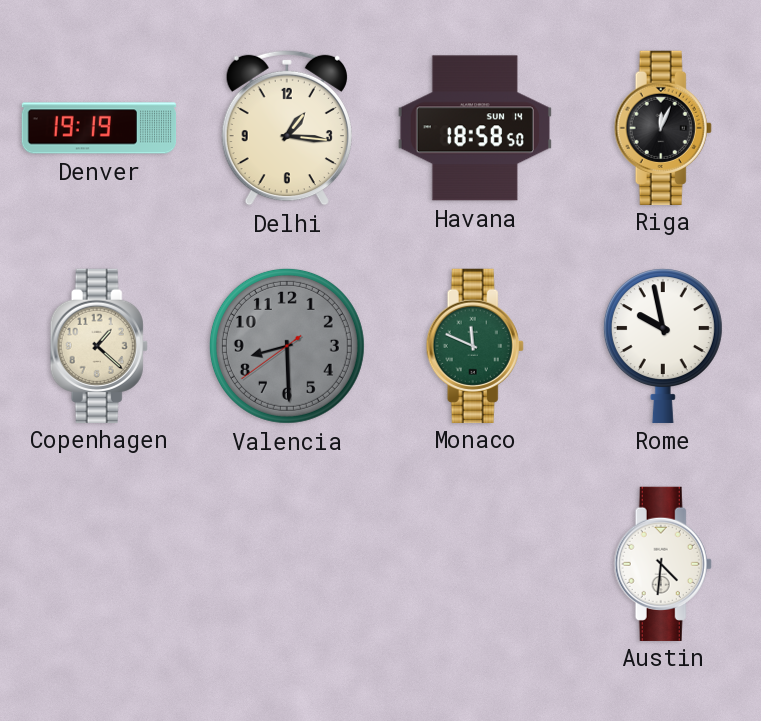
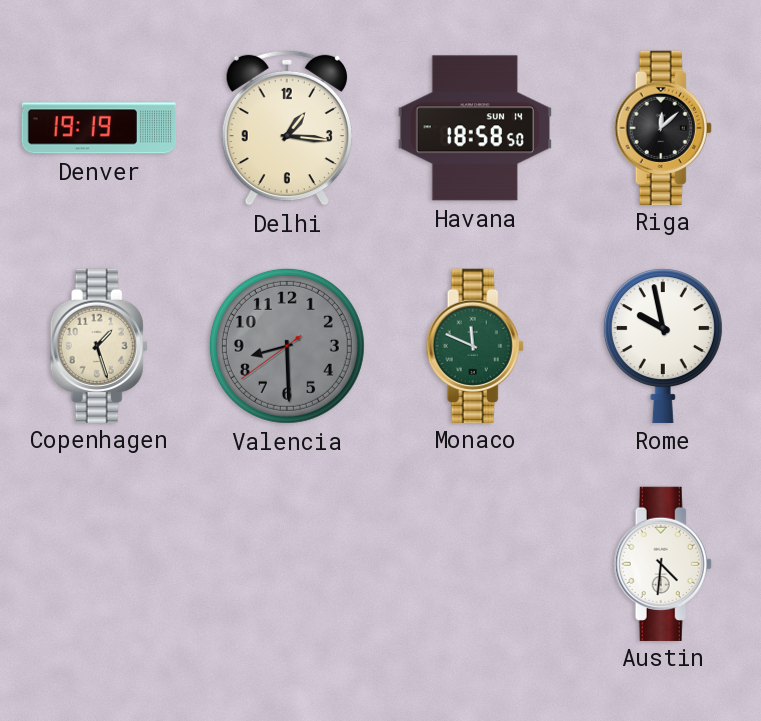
Riga: 12:04 -> 12:08
Copenhagen: 1:22 -> 1:27
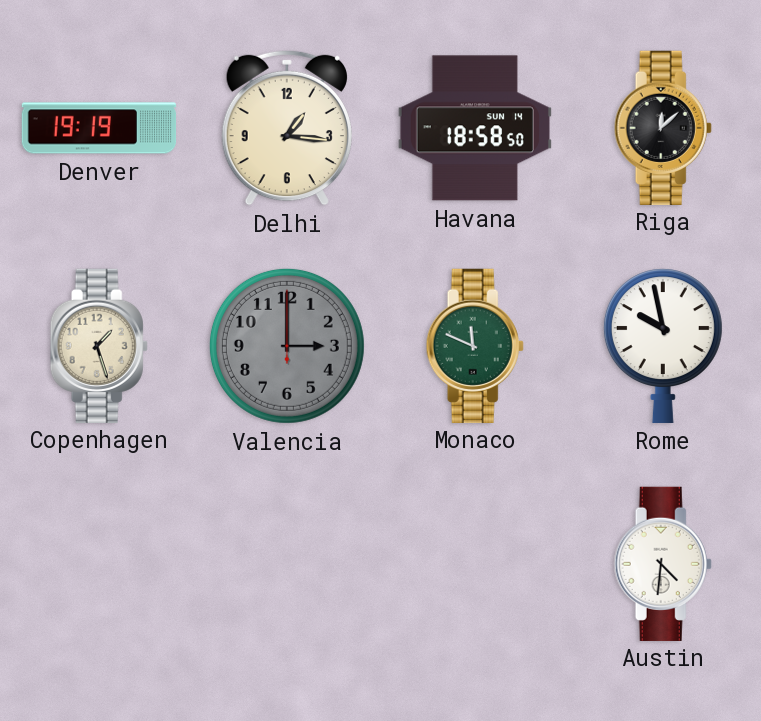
Valencia: 8:29 -> 3:00
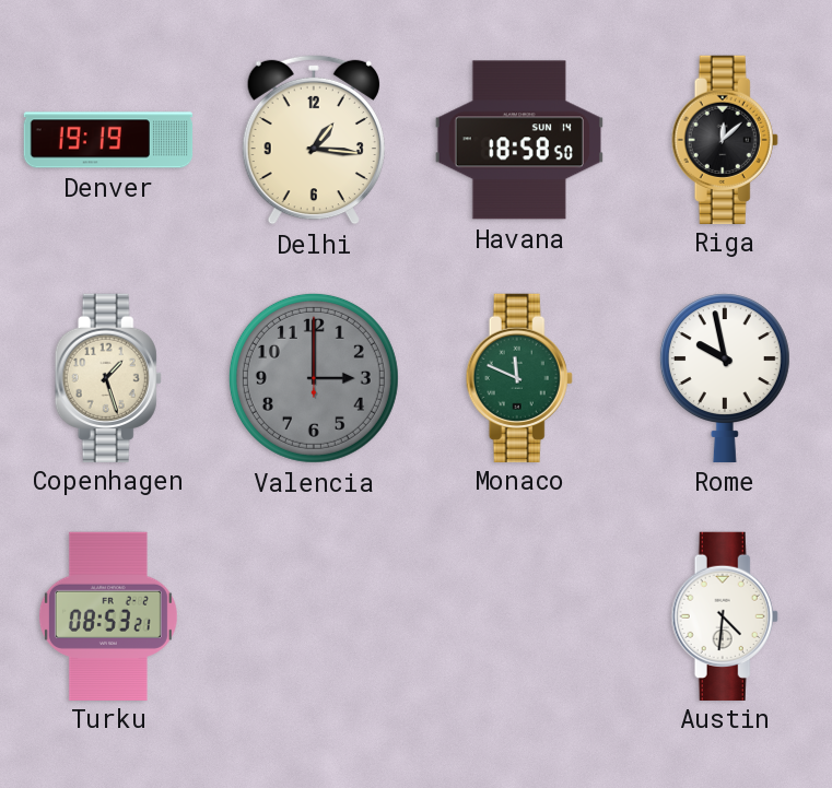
Turku: none -> 08:53
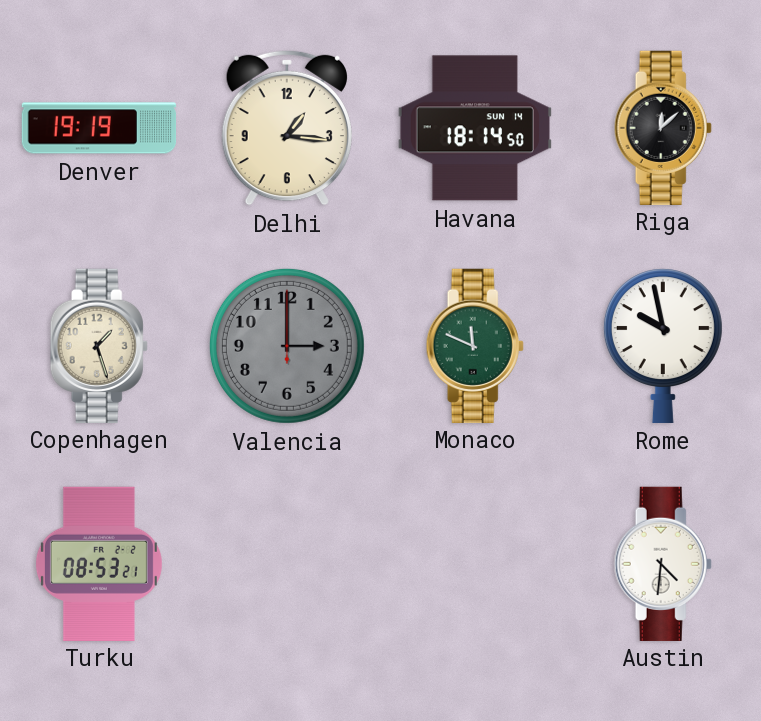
Havana: 18:58 -> 18:14
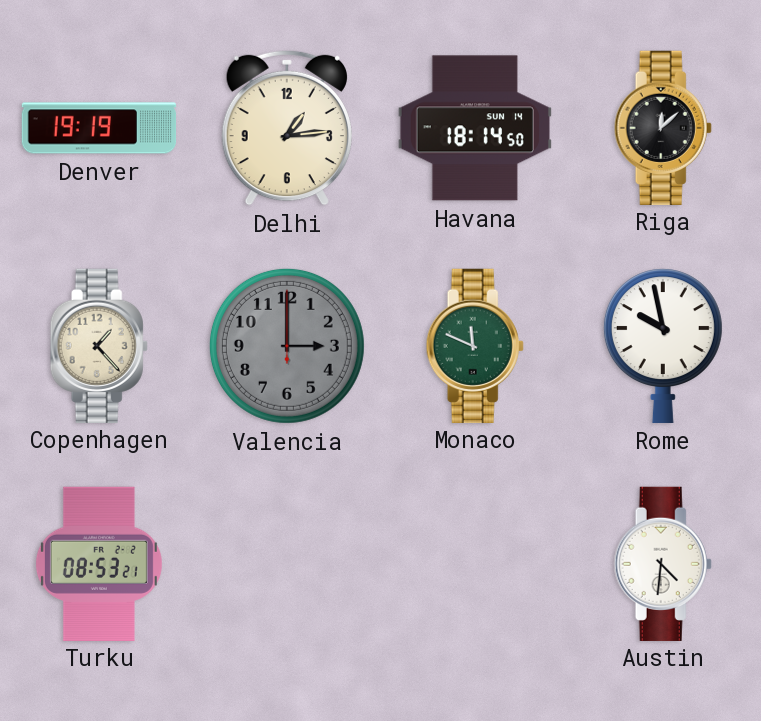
Delhi: 1:16 -> 1:14
Copenhagen: 1:27 -> 1:23
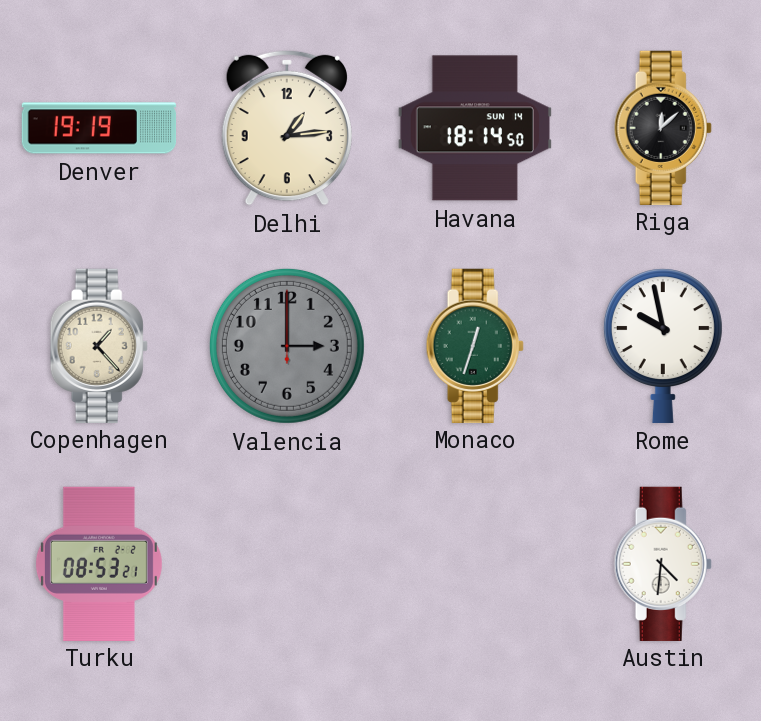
Monaco: 11:49 -> 12:33
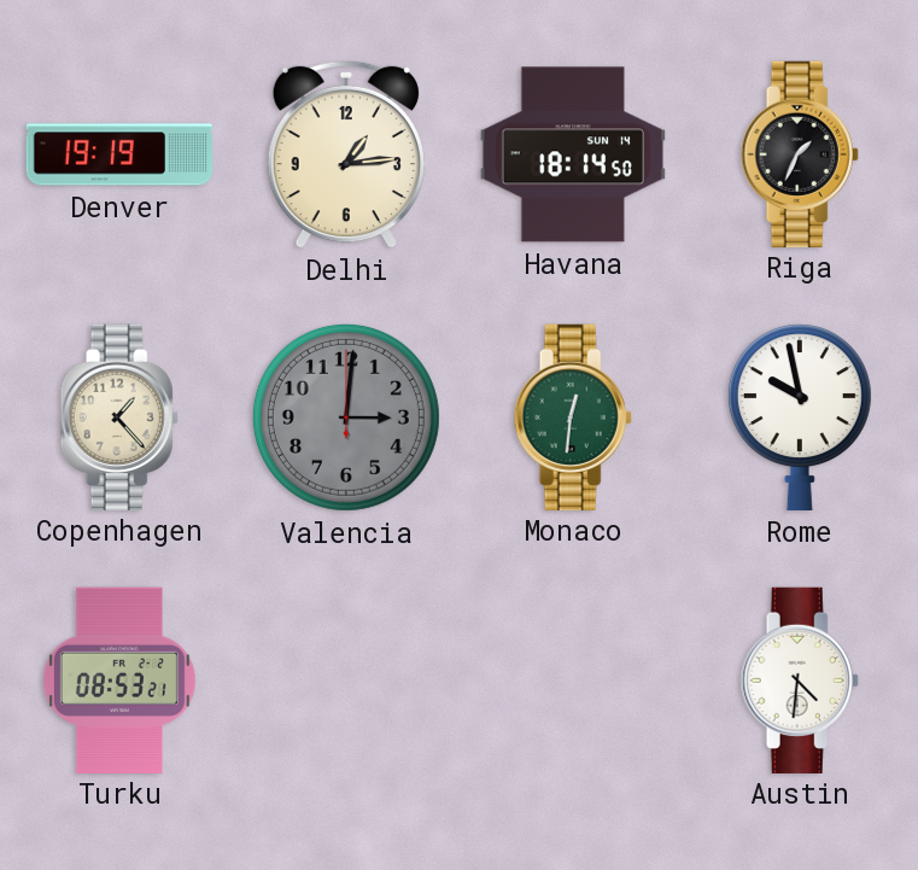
Riga: 12:08 -> 1:34
Valencia: 3:00 -> 3:01
Monaco: 12:33 -> 12:31
